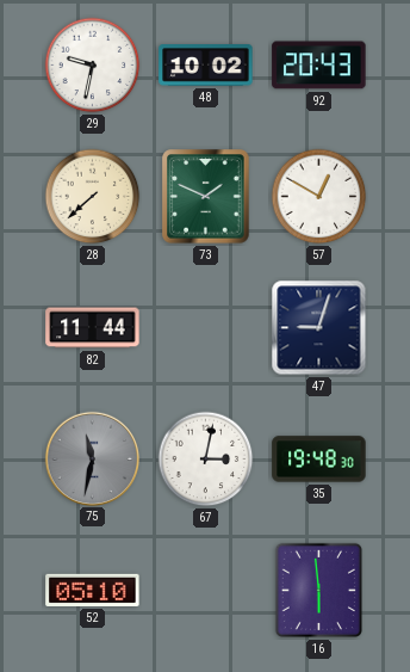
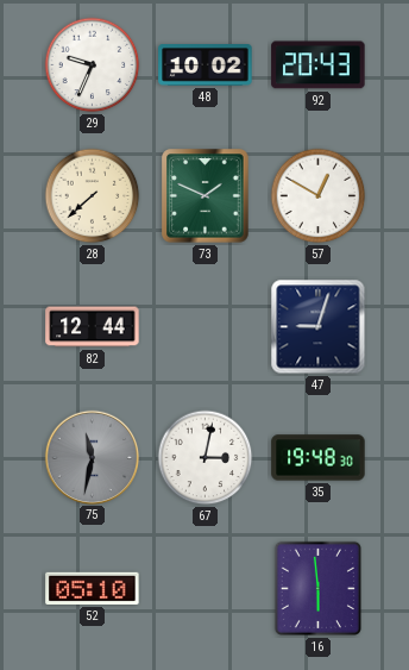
29: 9:32 -> 9:34
82: 11:44 -> 12:44
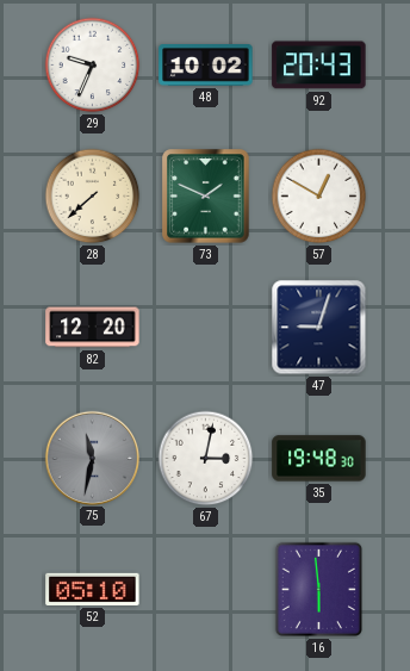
82: 12:44 -> 12:20
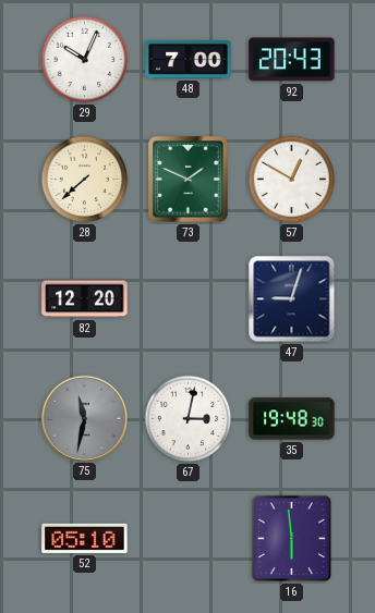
29: 9:34 -> 10:04
48: 10:02 -> 7:00
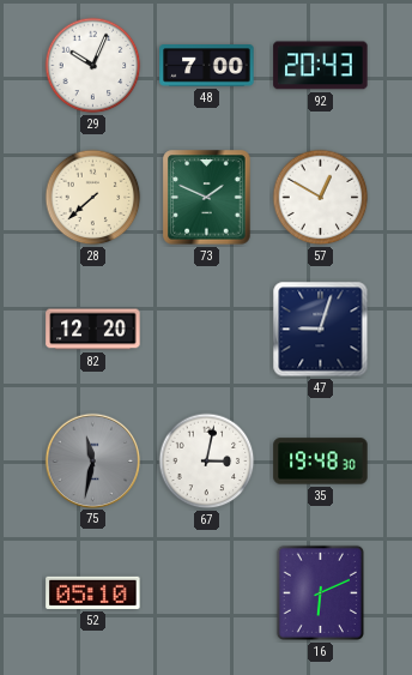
16: 5:59 -> 6:11
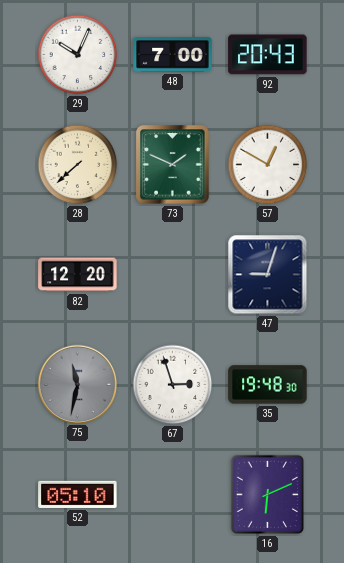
67: 3:02 -> 2:57
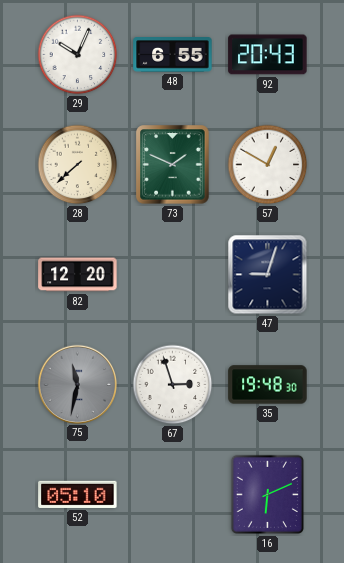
48: 7:00 -> 6:55
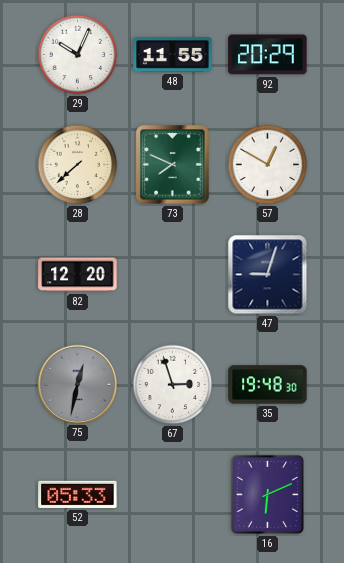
48: 6:55 -> 11:55
92: 20:43 -> 20:29
73: 1:49 -> 7:49
75: 11:32 -> 12:32
52: 05:10 -> 05:33
